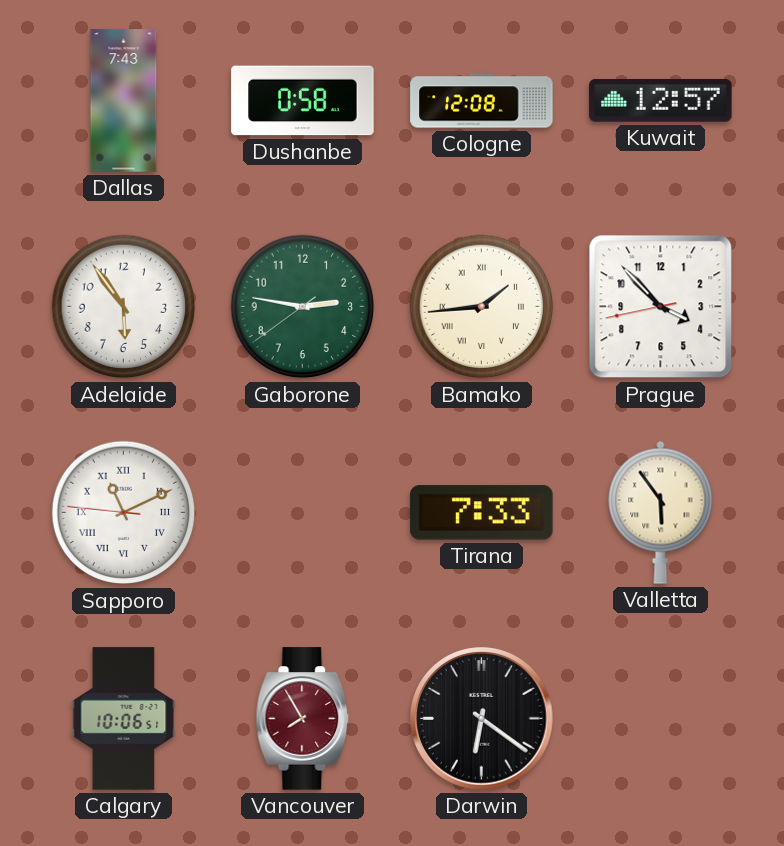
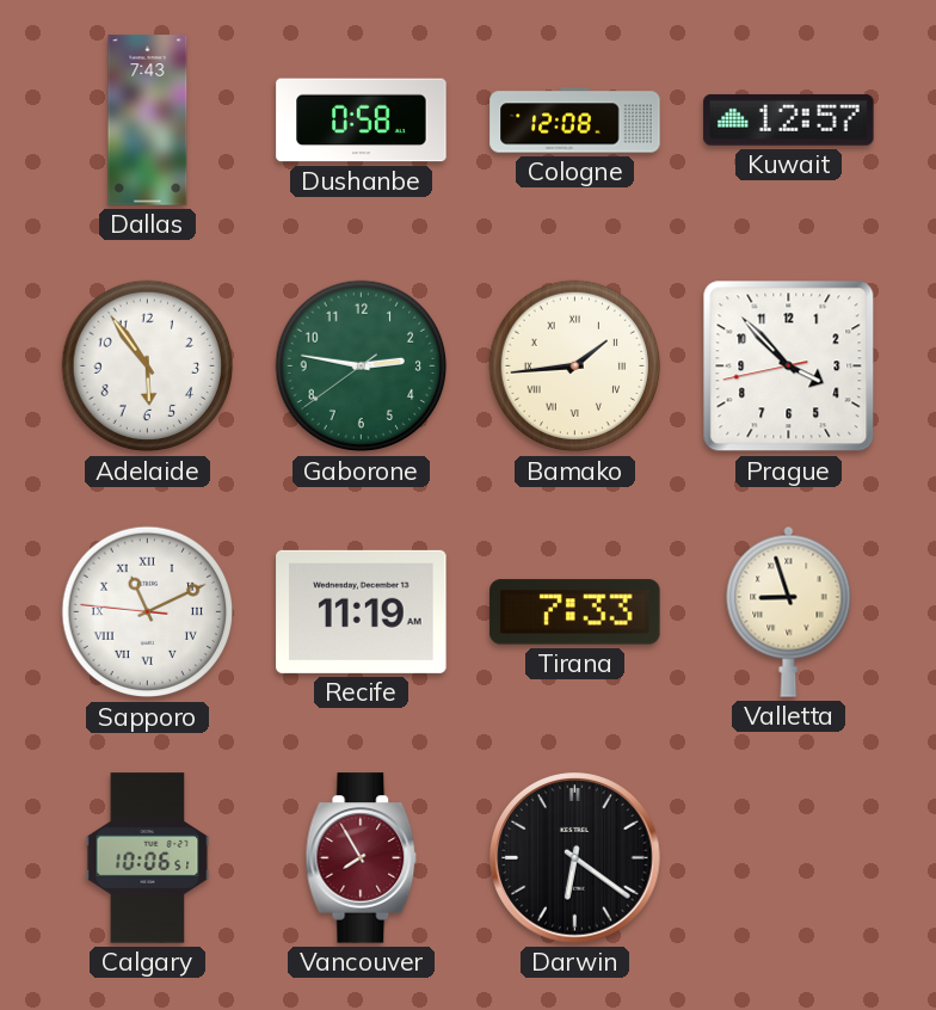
Recife: none -> 11:19
Valletta: 5:54 -> 8:57
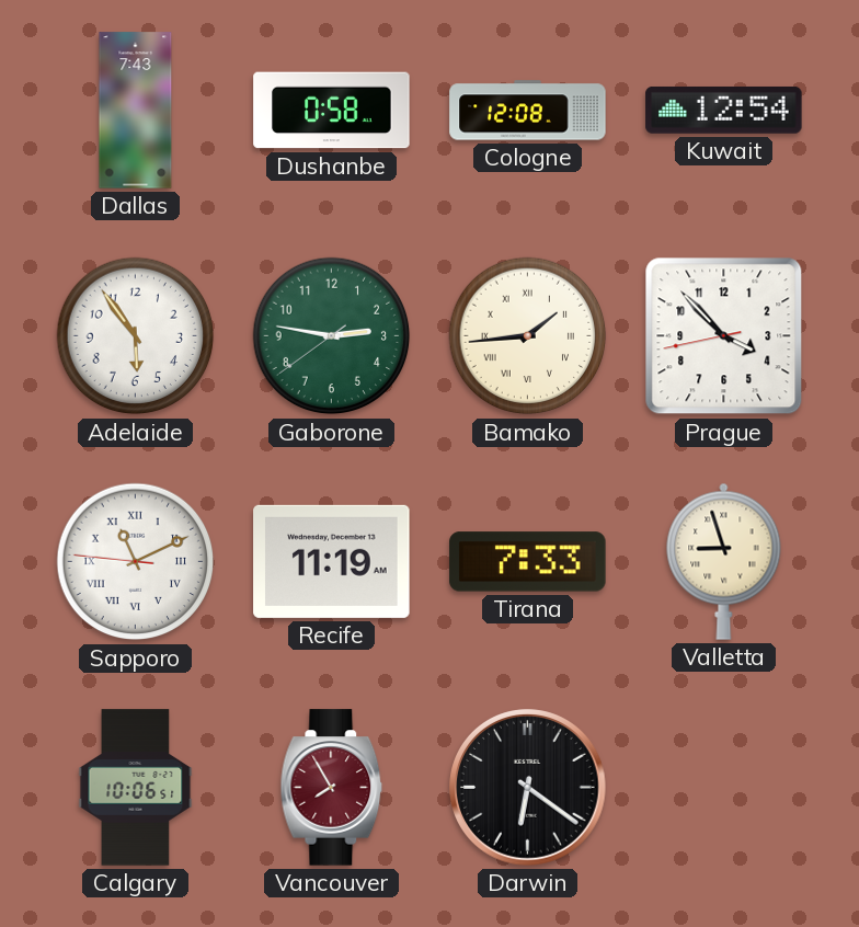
Kuwait: 12:57 -> 12:54
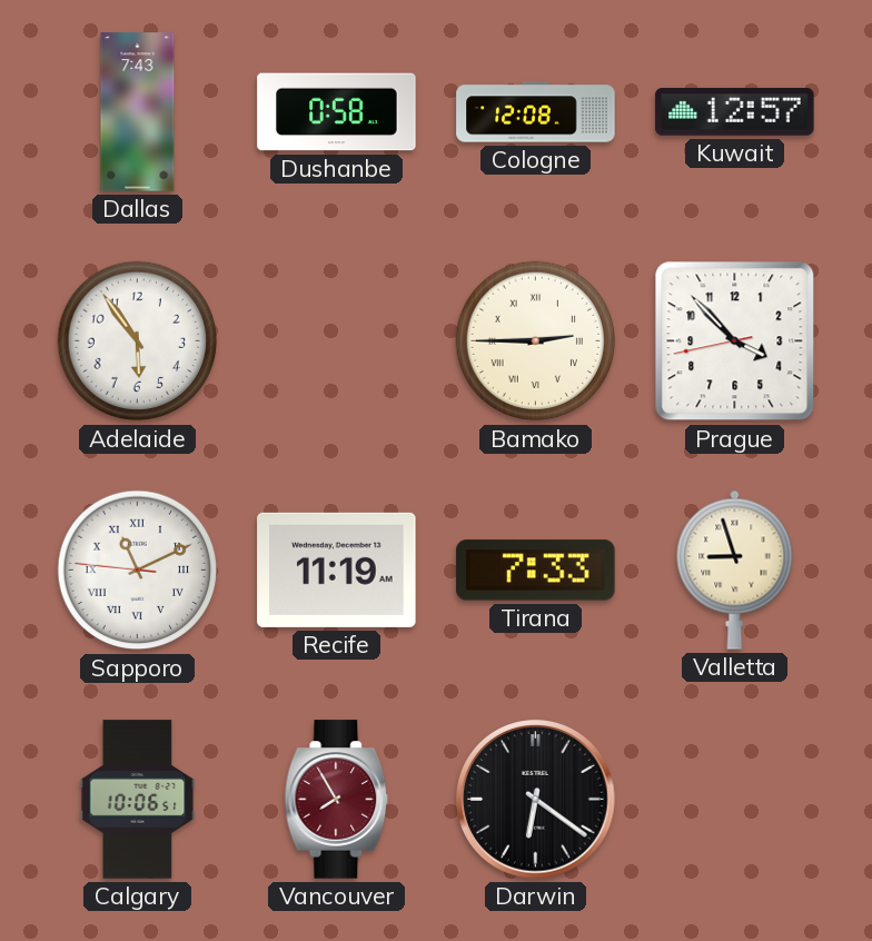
Kuwait: 12:54 -> 12:57
Gaborone: 2:46 -> none
Bamako: 1:44 -> 2:45
